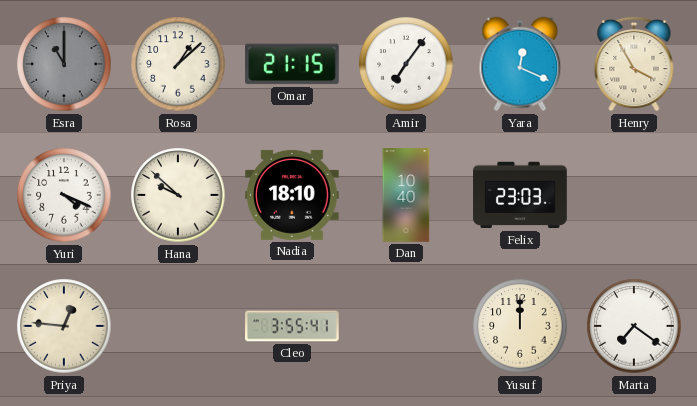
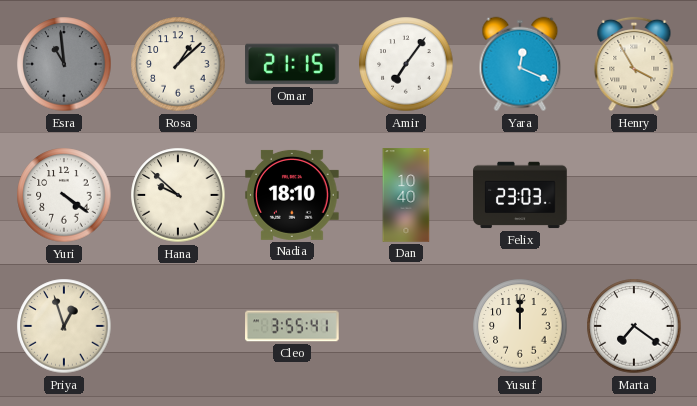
Esra: 11:00 -> 10:59
Yuri: 4:19 -> 4:21
Priya: 12:46 -> 12:57
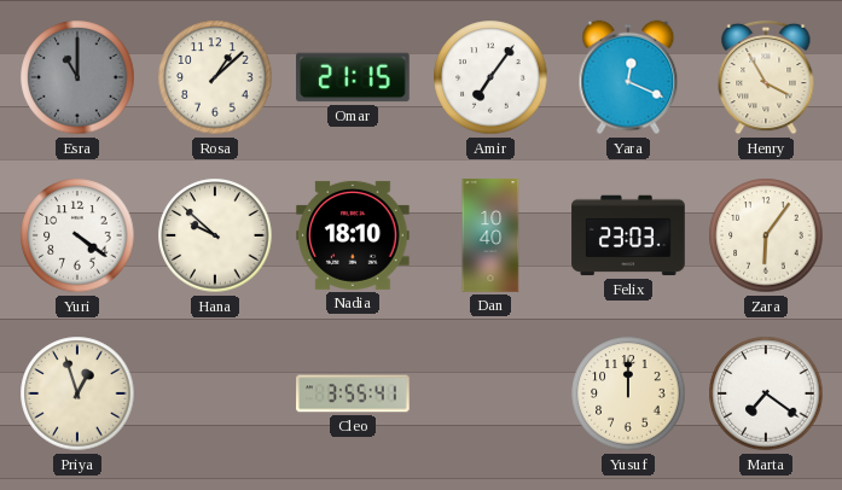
Esra: 10:59 -> 11:00
Zara: none -> 6:06
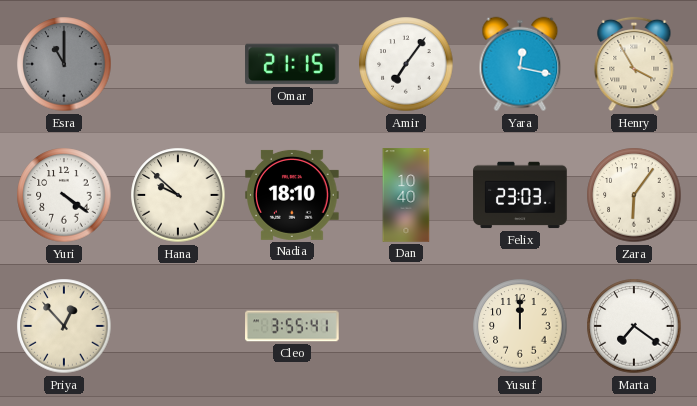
Rosa: 1:08 -> none
Yara: 12:19 -> 12:17
Priya: 12:57 -> 12:53
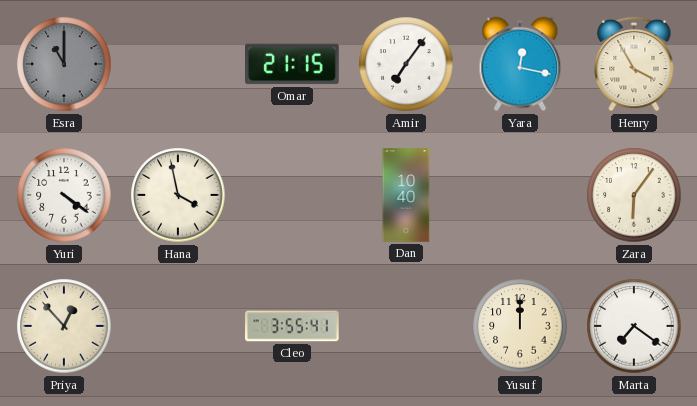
Hana: 9:52 -> 3:58
Nadia: 18:10 -> none
Felix: 23:03 -> none
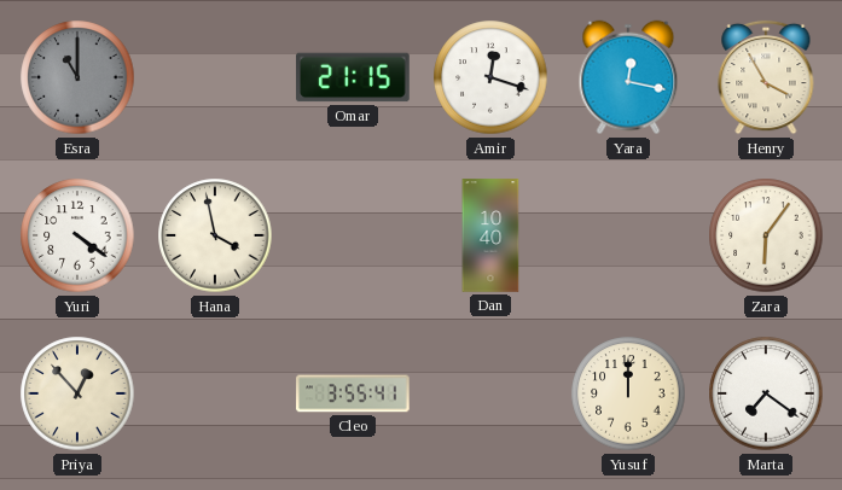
Amir: 7:06 -> 12:18
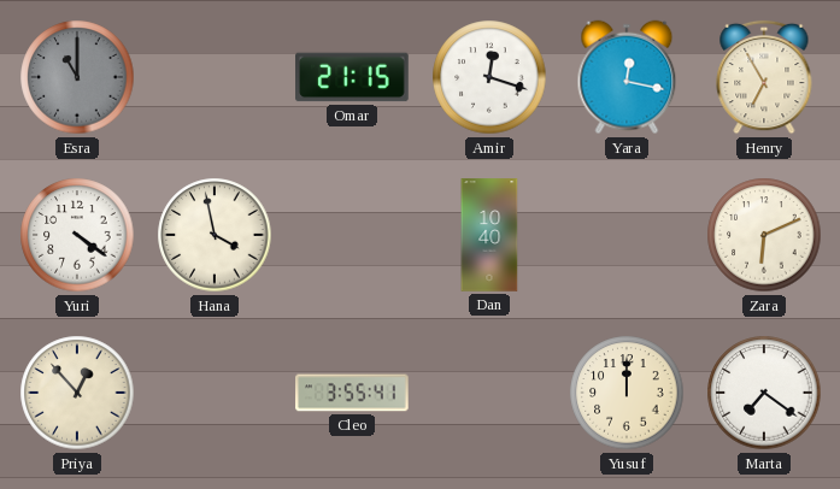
Henry: 3:55 -> 6:55
Zara: 6:06 -> 6:11
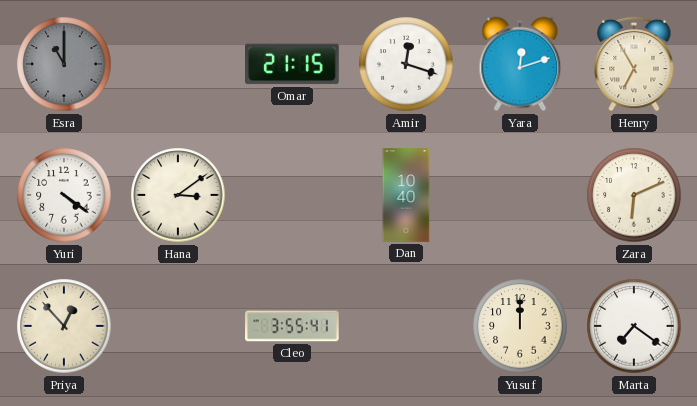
Yara: 12:17 -> 12:12
Hana: 3:58 -> 3:09
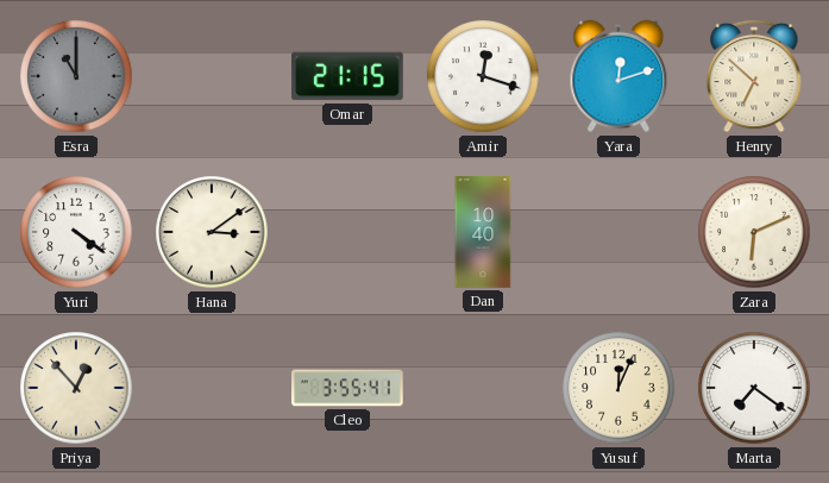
Henry: 6:55 -> 6:52
Yusuf: 12:00 -> 12:04
